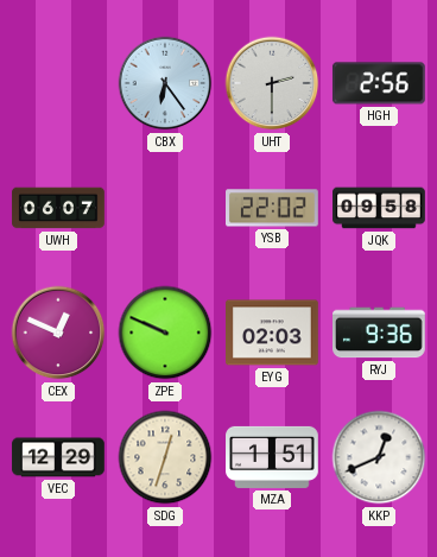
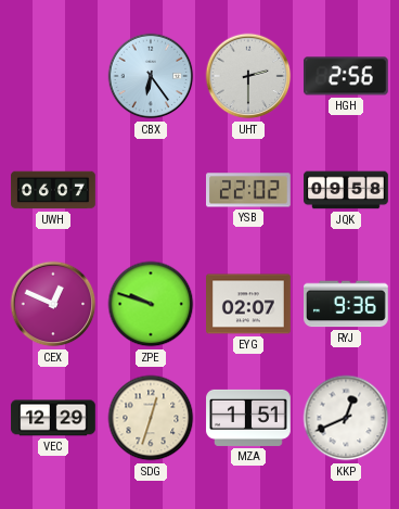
ZPE: 9:49 -> 9:48
EYG: 02:03 -> 02:07
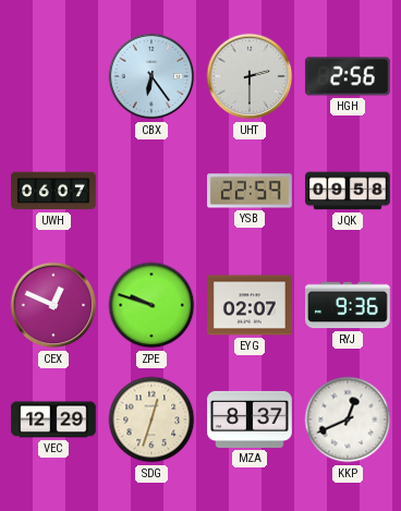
YSB: 22:02 -> 22:59
MZA: 1:51 -> 8:37
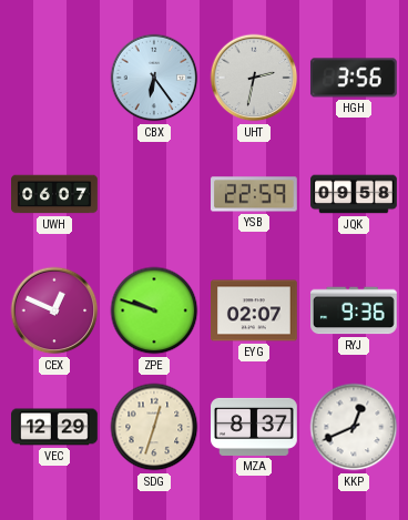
UHT: 2:30 -> 2:32
HGH: 2:56 -> 3:56
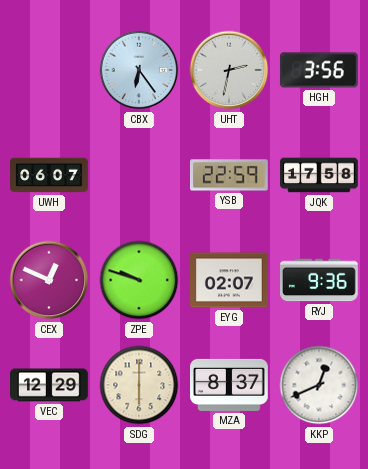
JQK: 09:58 -> 17:58
SDG: 12:33 -> 6:00
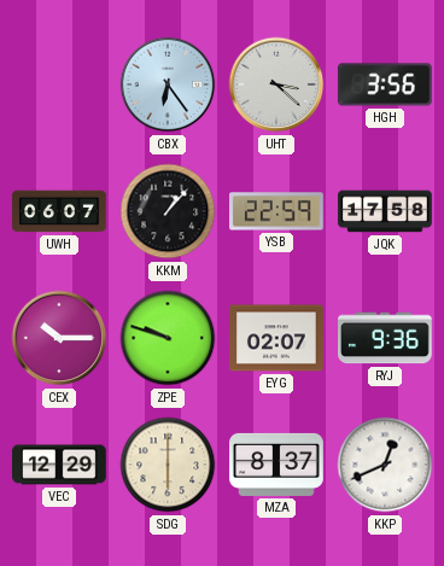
UHT: 2:32 -> 3:22
KKM: none -> 1:07
CEX: 12:49 -> 10:15
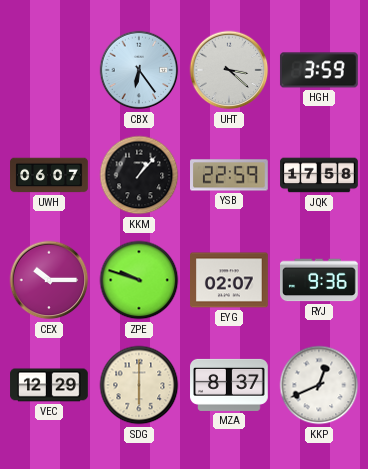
HGH: 3:56 -> 3:59
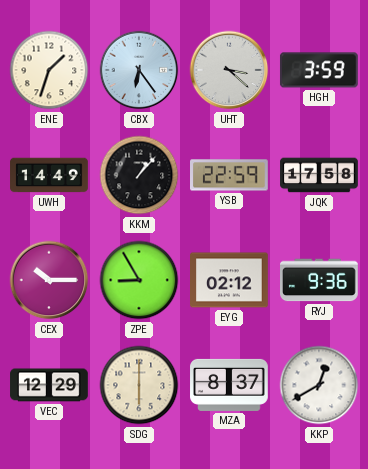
ENE: none -> 1:33
UWH: 06:07 -> 14:49
ZPE: 9:48 -> 8:55
EYG: 02:07 -> 02:12
KKP: 12:41 -> 12:40
